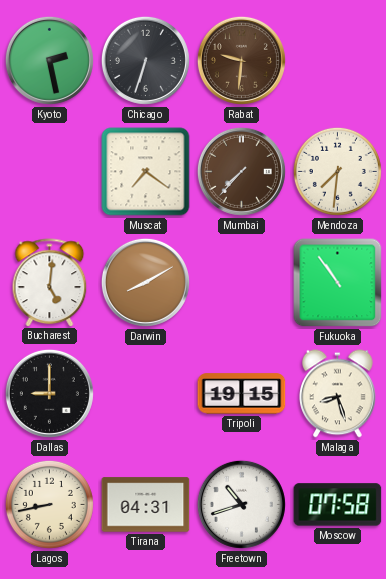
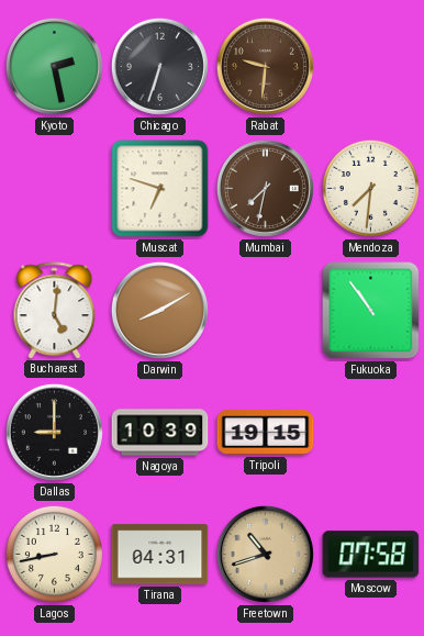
Muscat: 7:21 -> 6:48
Mumbai: 7:37 -> 7:32
Nagoya: none -> 10:39
Malaga: 8:27 -> none
Freetown dial: white -> champagne
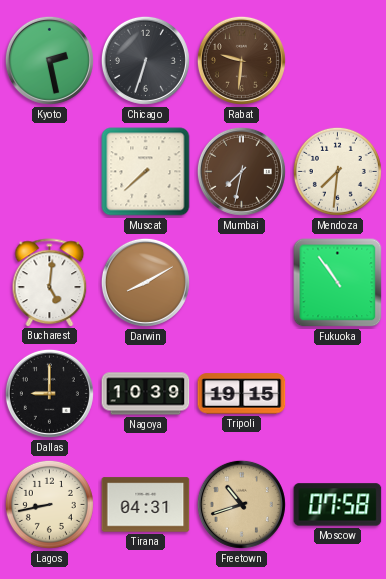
Muscat: 6:48 -> 7:38
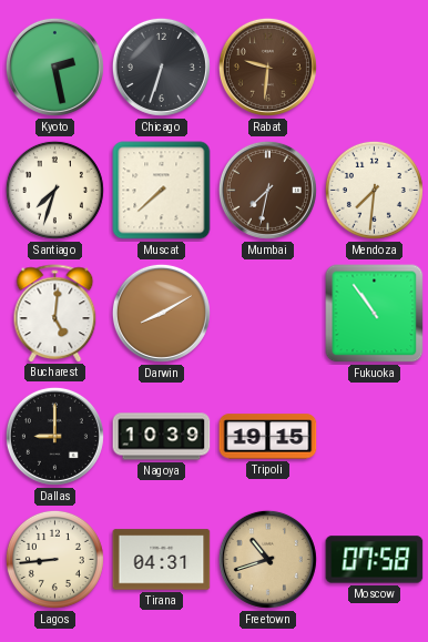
Santiago: none -> 7:33
Lagos: 8:43 -> 8:44
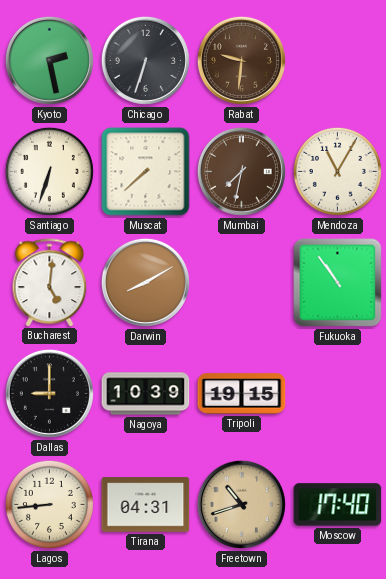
Santiago: 7:33 -> 6:33
Mendoza: 7:31 -> 11:05
Moscow: 07:58 -> 17:40
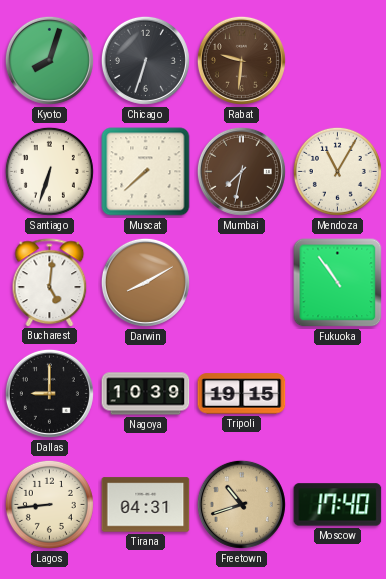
Kyoto: 2:28 -> 8:03
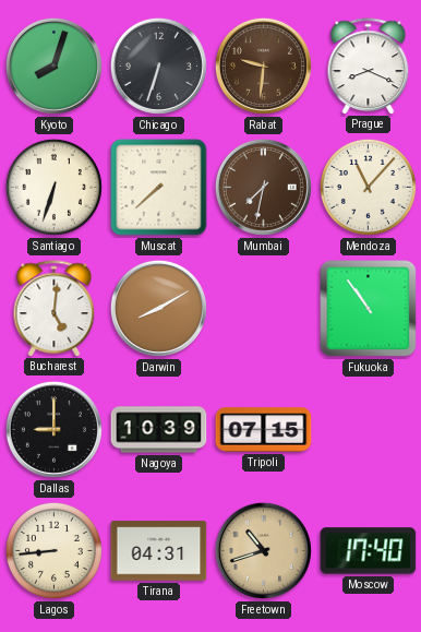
Prague: none -> 8:19
Mendoza: 11:05 -> 11:07
Tripoli: 19:15 -> 07:15
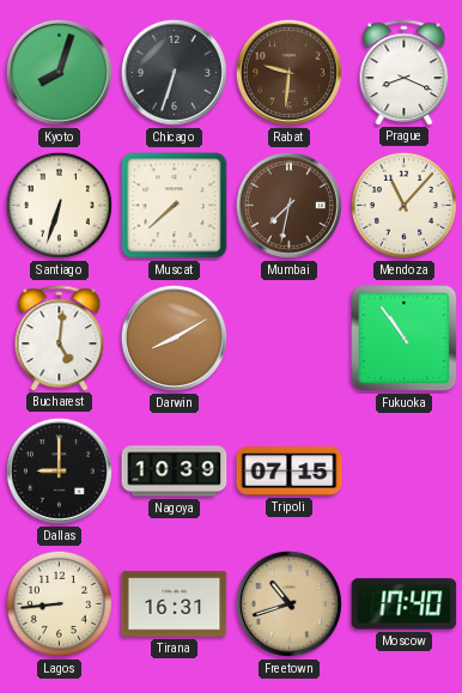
Tirana: 04:31 -> 16:31
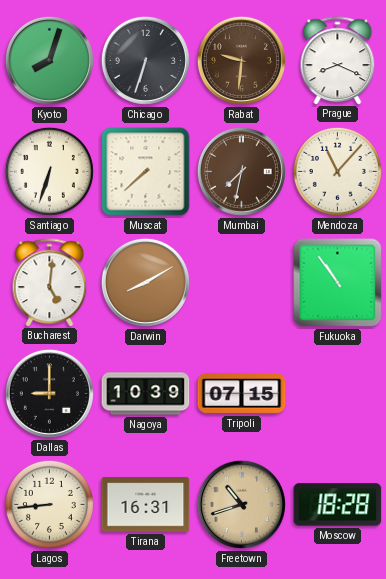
Moscow: 17:40 -> 18:28
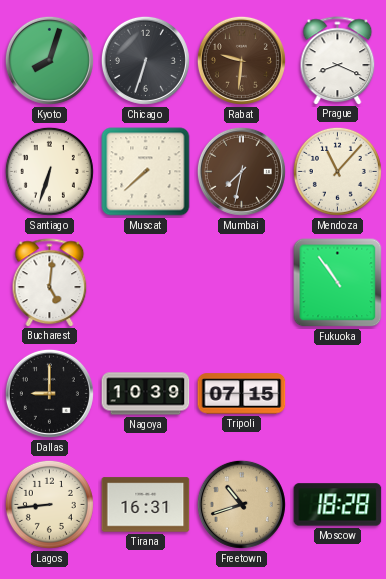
Darwin: 8:10 -> none
